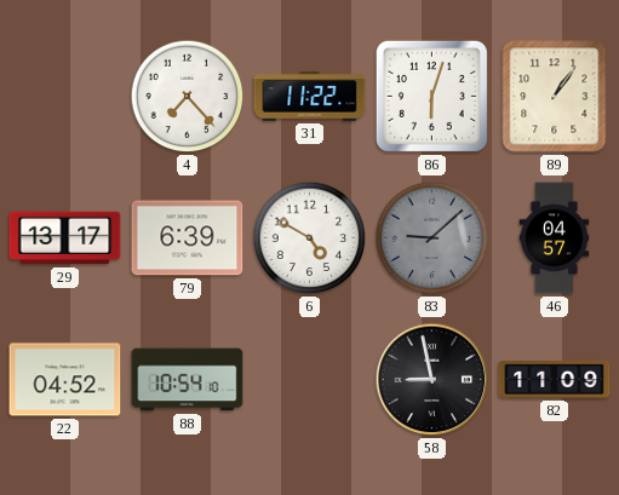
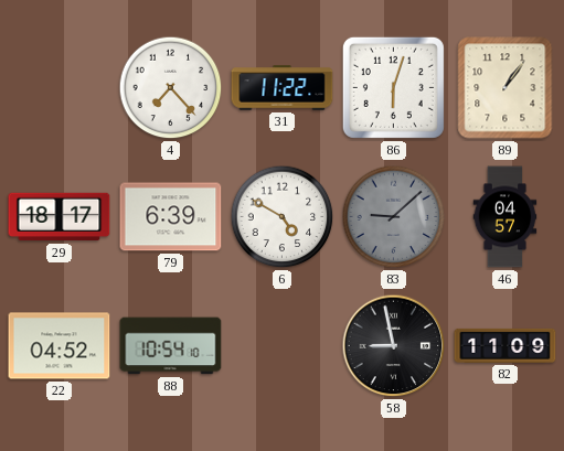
29: 13:17 -> 18:17
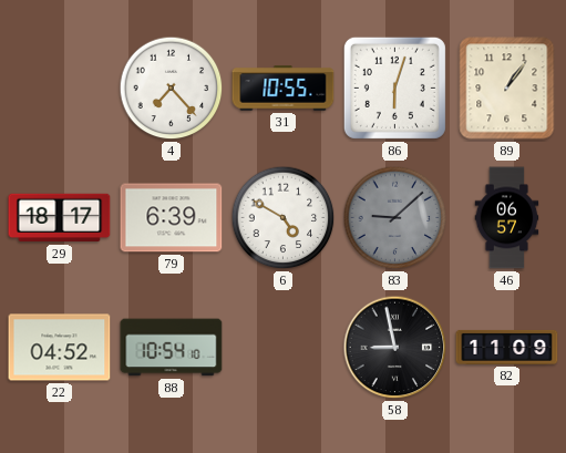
31: 11:22 -> 10:55
46: 04:57 -> 06:57
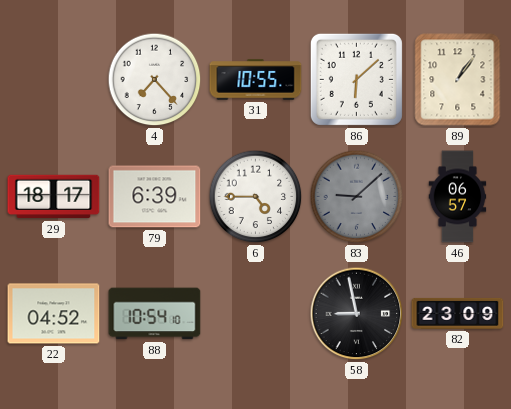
86: 6:03 -> 6:08
6: 4:50 -> 4:45
82: 11:09 -> 23:09
